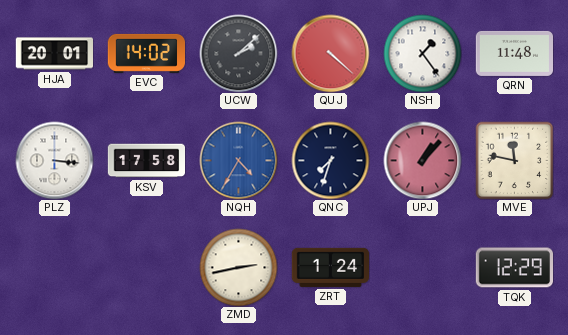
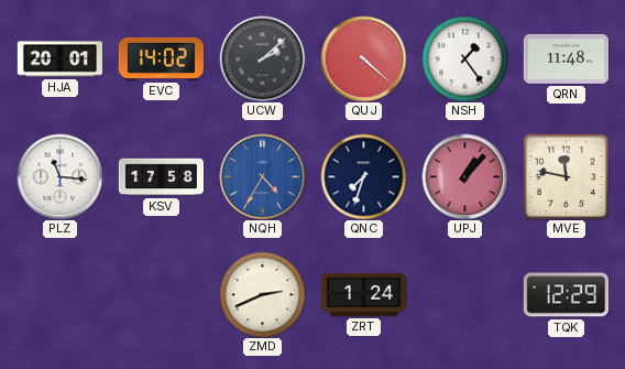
PLZ: 3:16 -> 11:16
ZMD: 2:43 -> 2:41
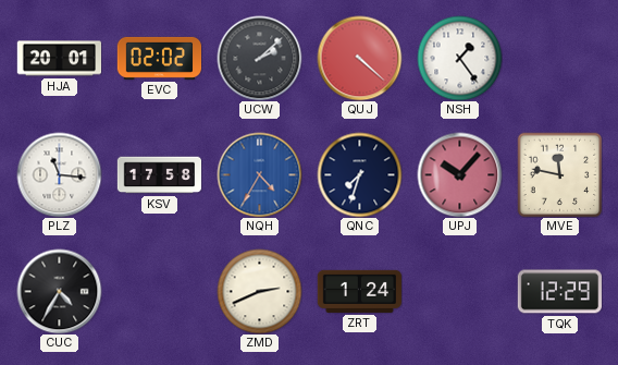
EVC: 14:02 -> 02:02
QRN: 11:48 -> none
UPJ: 1:07 -> 10:07
CUC: none -> 4:35
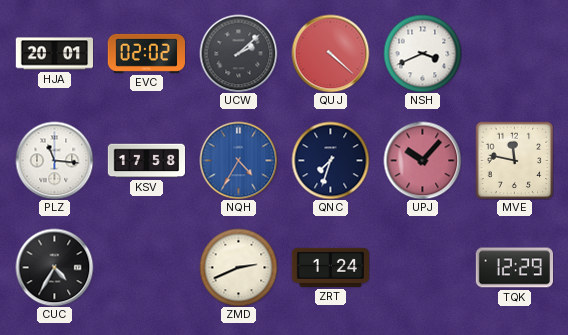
NSH: 1:24 -> 3:41
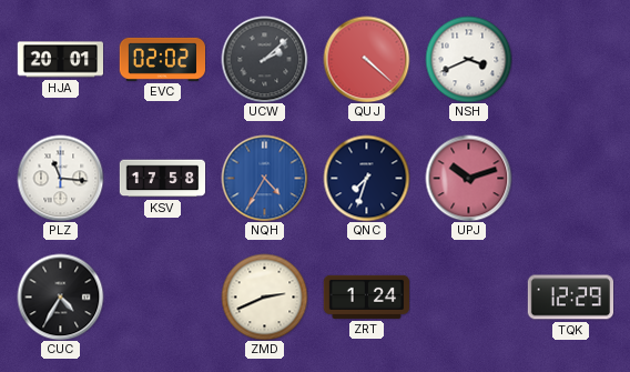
UPJ: 10:07 -> 10:12
MVE: 11:47 -> none
